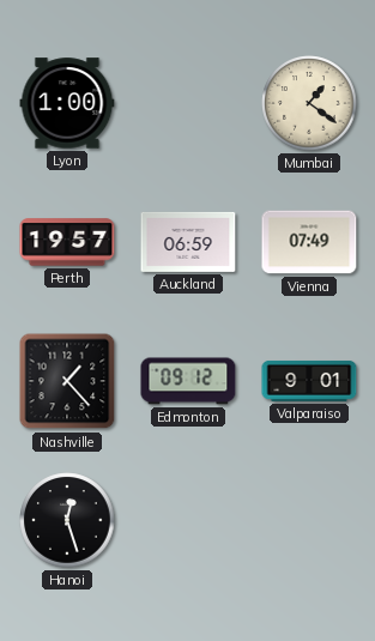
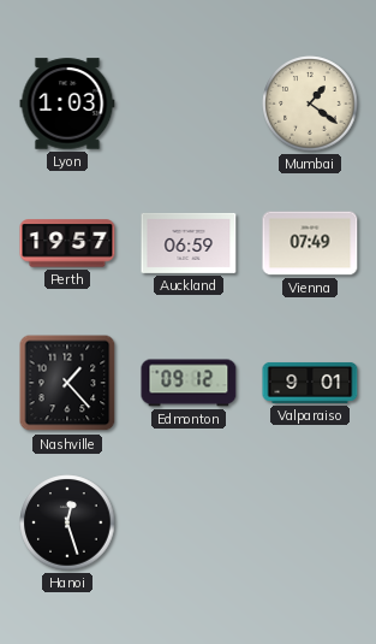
Lyon: 1:00 -> 1:03
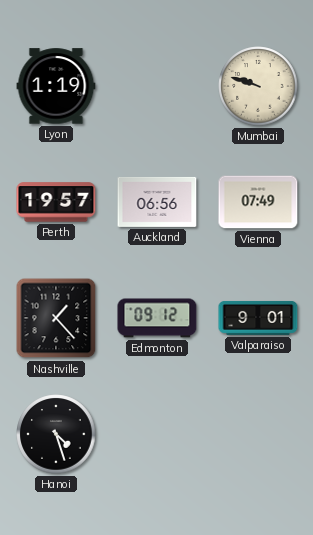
Lyon: 1:03 -> 1:19
Mumbai: 1:21 -> 9:48
Auckland: 06:59 -> 06:56
Hanoi: 12:27 -> 4:27
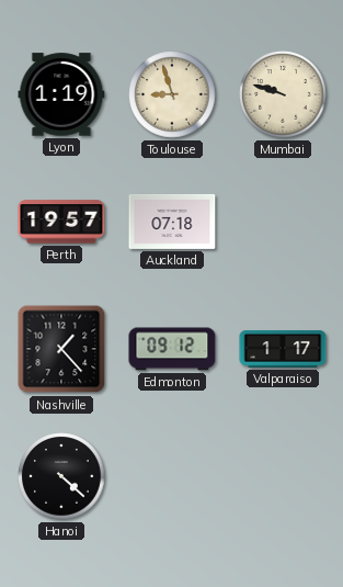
Toulouse: none -> 8:57
Auckland: 06:56 -> 07:18
Vienna: 07:49 -> none
Valparaiso: 9:01 -> 1:17
Hanoi: 4:27 -> 4:22
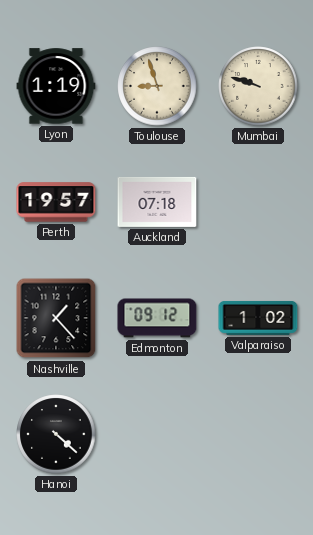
Valparaiso: 1:17 -> 1:02
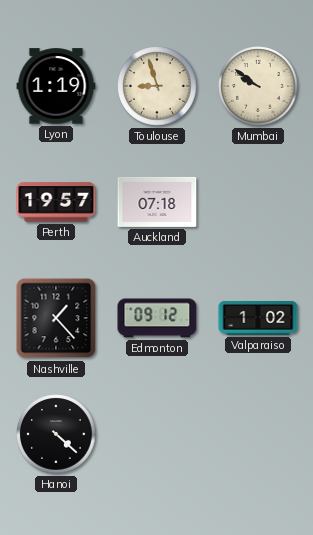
Mumbai: 9:48 -> 9:51
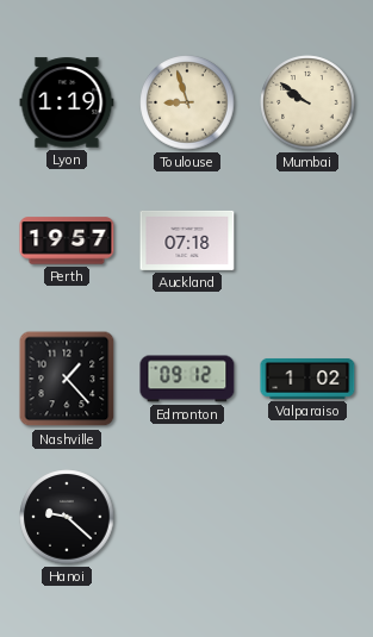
Hanoi: 4:22 -> 9:22
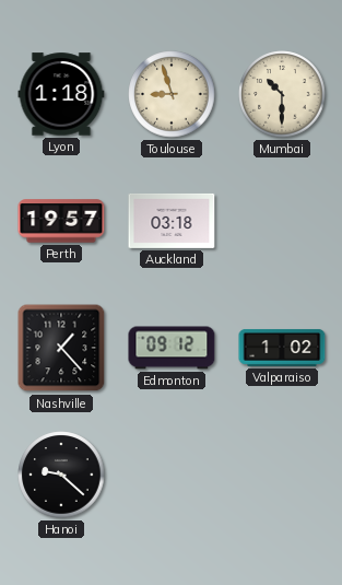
Lyon: 1:19 -> 1:18
Mumbai: 9:51 -> 10:30
Auckland: 07:18 -> 03:18
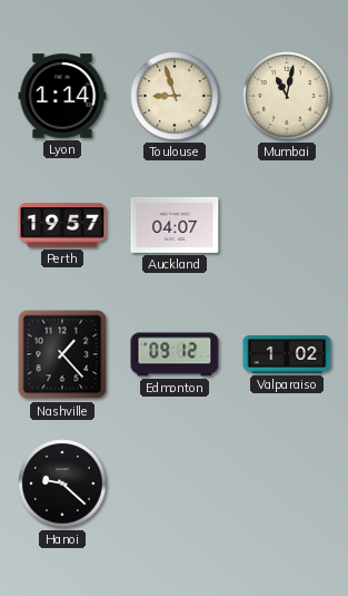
Lyon: 1:18 -> 1:14
Mumbai: 10:30 -> 11:02
Auckland: 03:18 -> 04:07
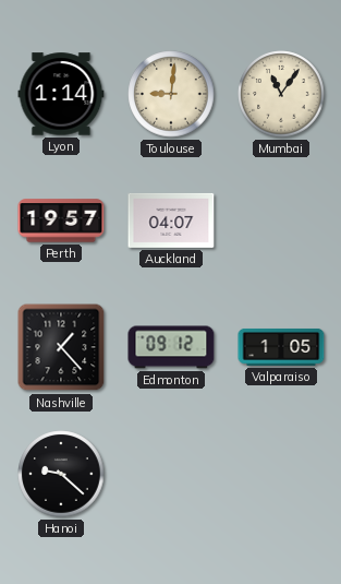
Toulouse: 8:57 -> 9:01
Mumbai: 11:02 -> 11:06
Valparaiso: 1:02 -> 1:05
